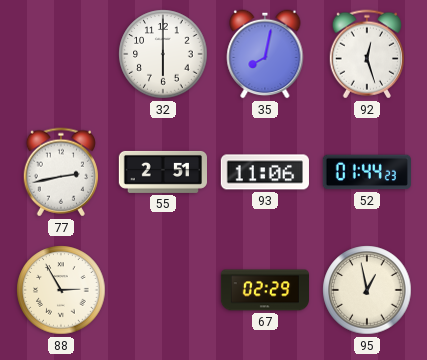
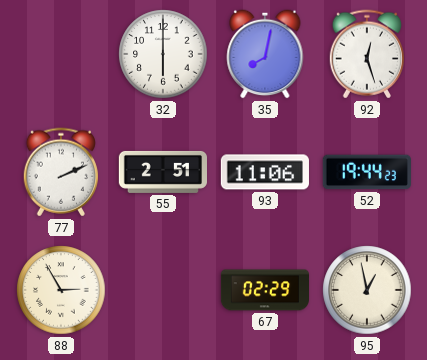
77: 2:43 -> 2:11
52: 01:44 -> 19:44
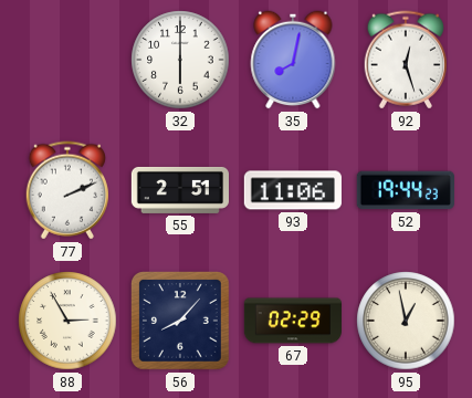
56: none -> 8:07
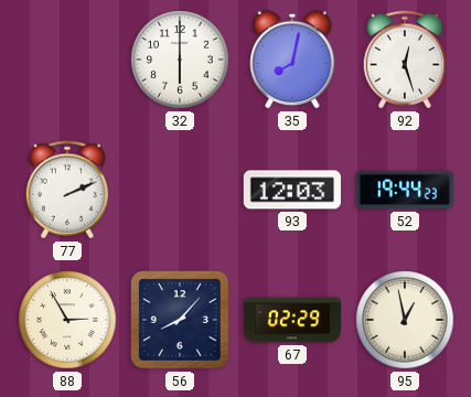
55: 2:51 -> none
93: 11:06 -> 12:03
